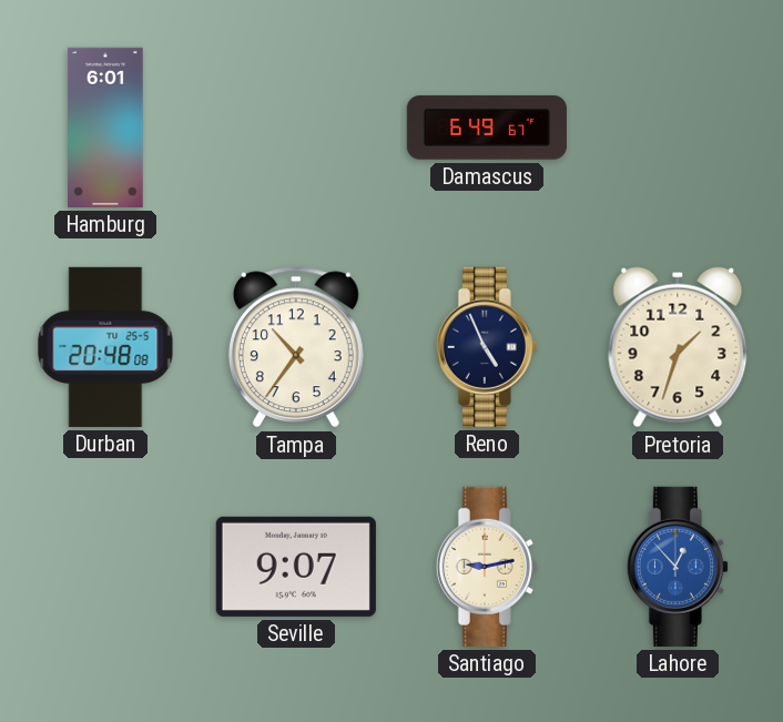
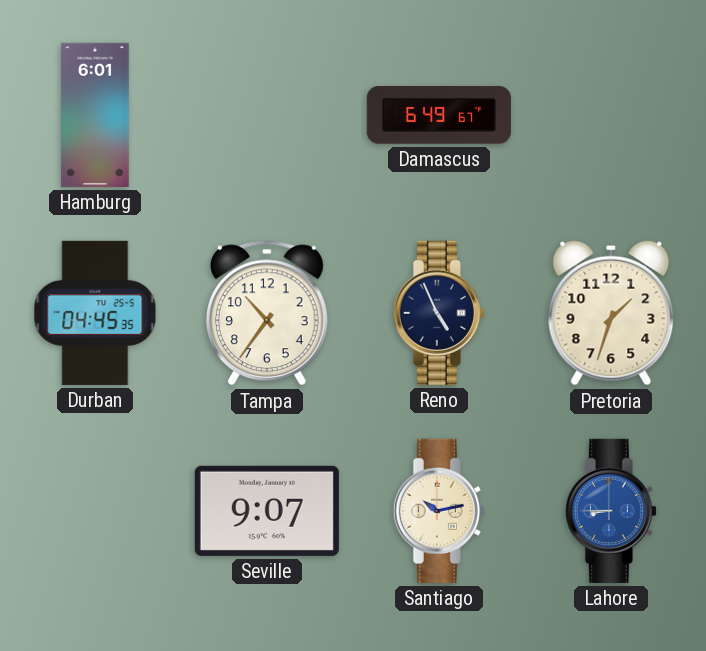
Durban: 20:48 -> 04:45
Santiago: 9:13 -> 10:13
Lahore: 12:53 -> 8:45
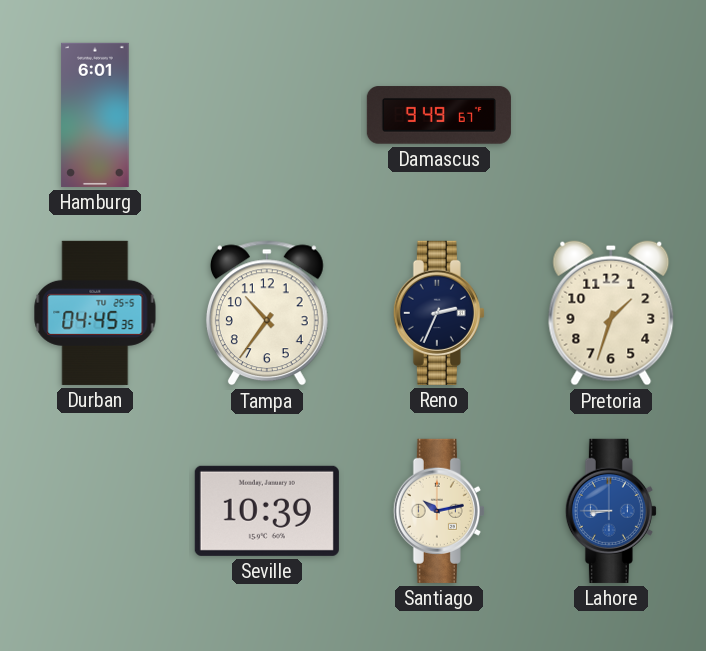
Damascus: 6:49 -> 9:49
Reno: 4:56 -> 2:34
Seville: 9:07 -> 10:39
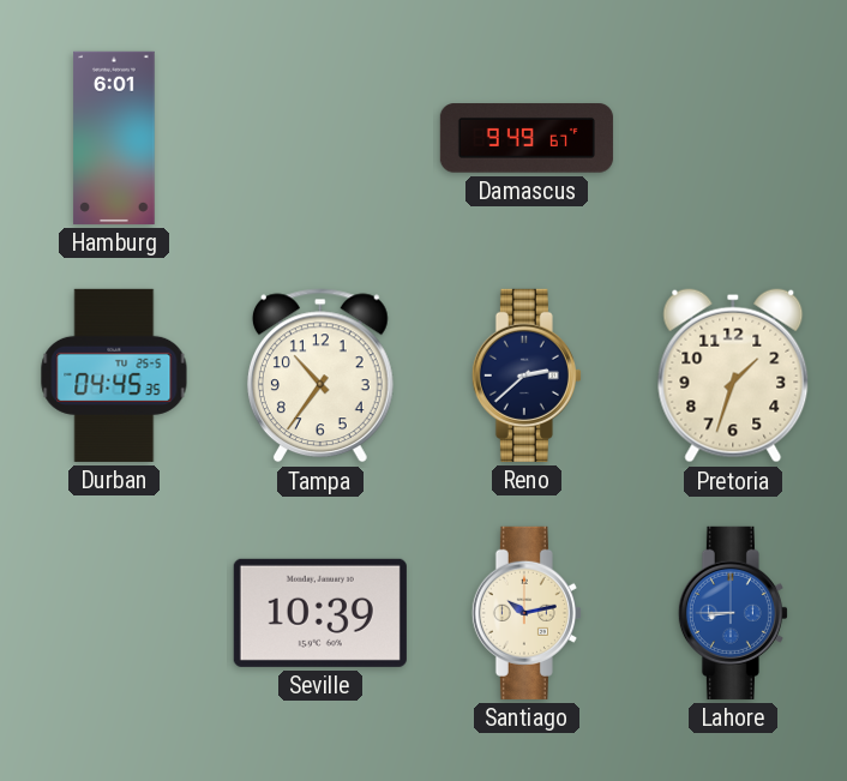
Reno: 2:34 -> 2:38
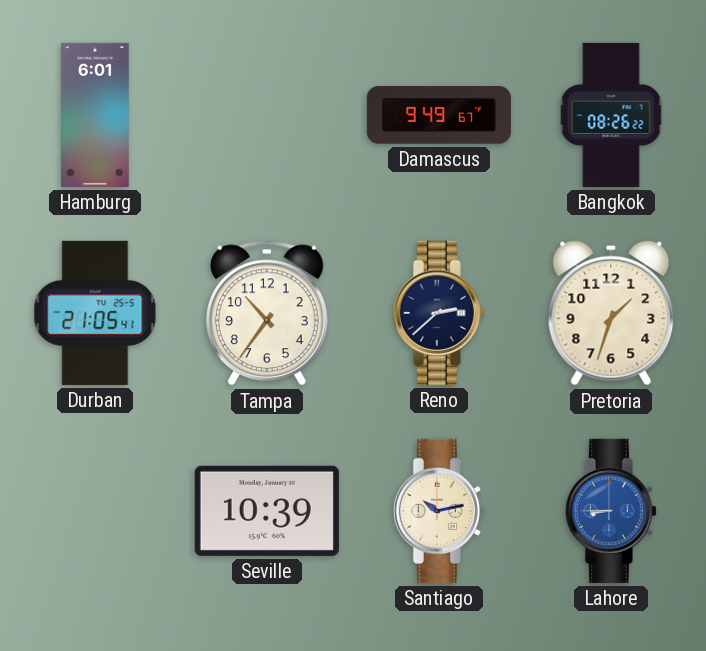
Bangkok: none -> 08:26
Durban: 04:45 -> 21:05
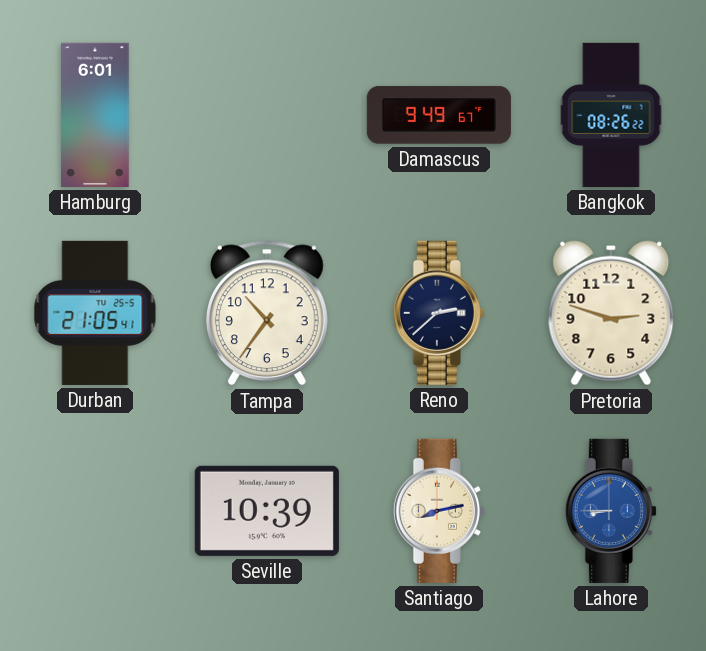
Pretoria: 1:33 -> 2:48
Santiago: 10:13 -> 8:13
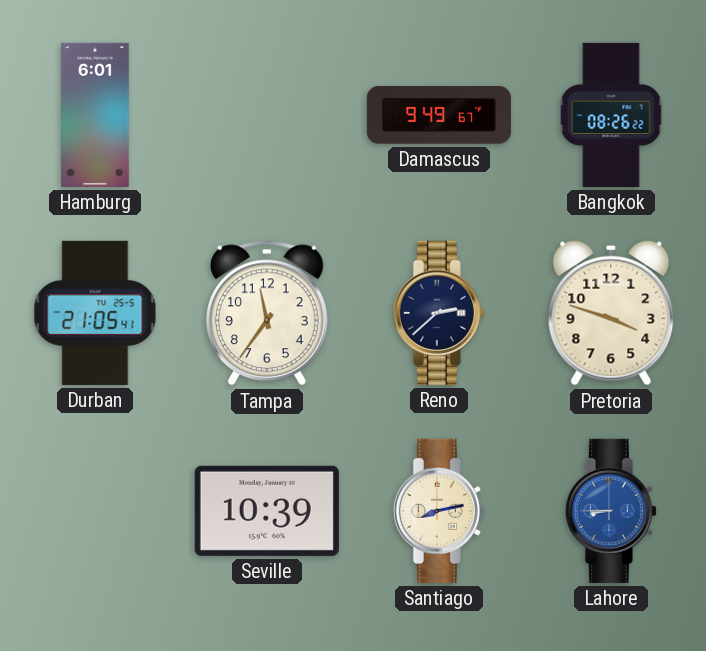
Tampa: 10:36 -> 11:36
Pretoria: 2:48 -> 3:48
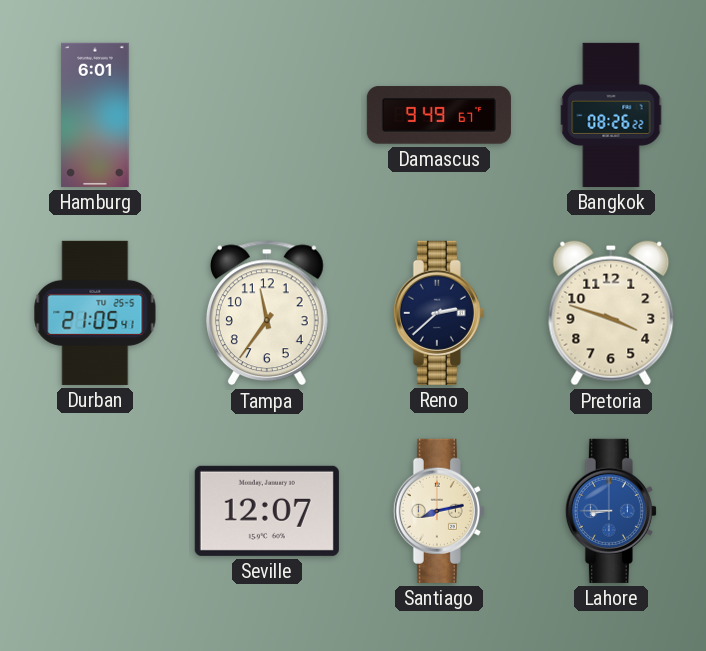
Seville: 10:39 -> 12:07
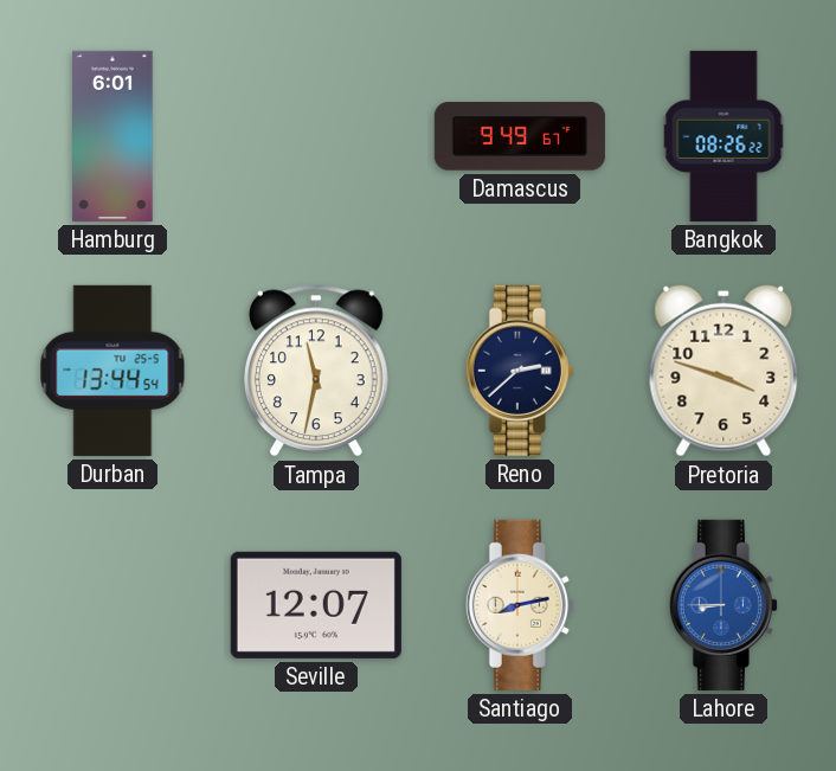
Durban: 21:05 -> 13:44
Tampa: 11:36 -> 11:32
